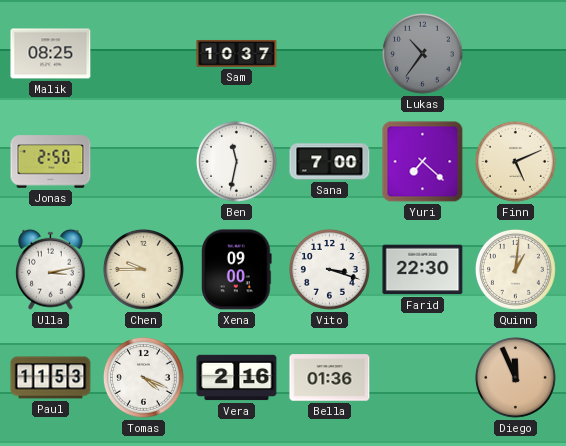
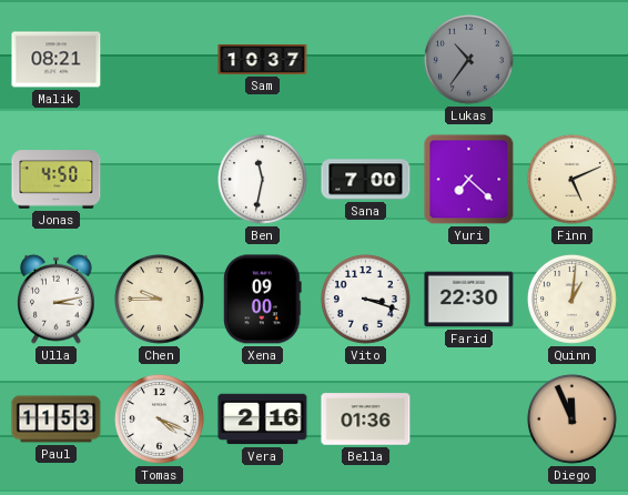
Malik: 08:25 -> 08:21
Jonas: 2:50 -> 4:50
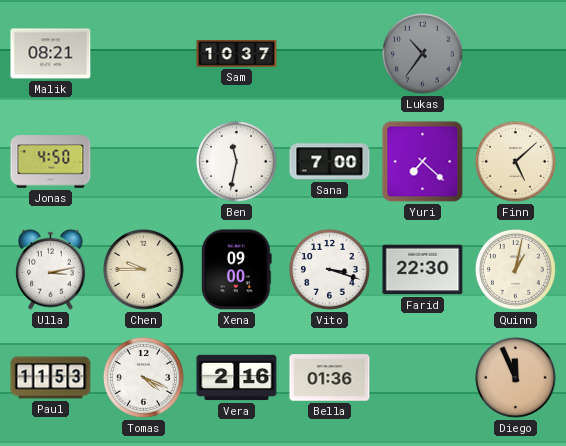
Finn: 5:11 -> 5:08
Quinn: 1:01 -> 1:02
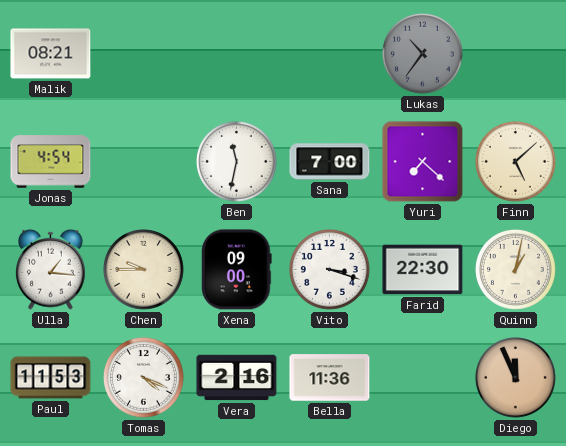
Sam: 10:37 -> none
Jonas: 4:50 -> 4:54
Ulla: 3:13 -> 1:16
Bella: 01:36 -> 11:36
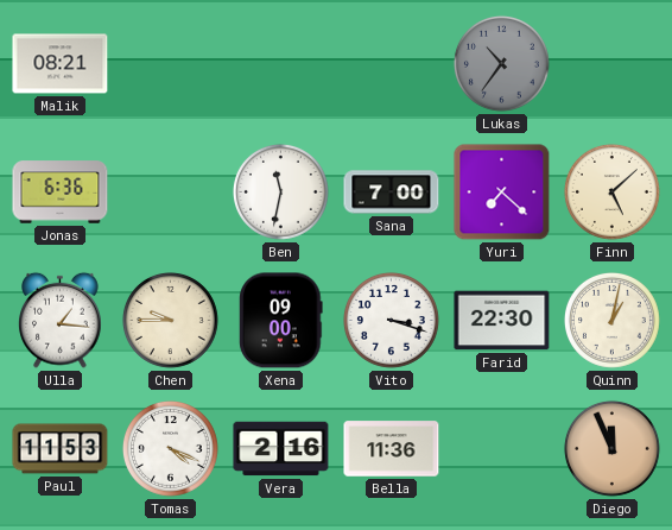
Jonas: 4:54 -> 6:36
